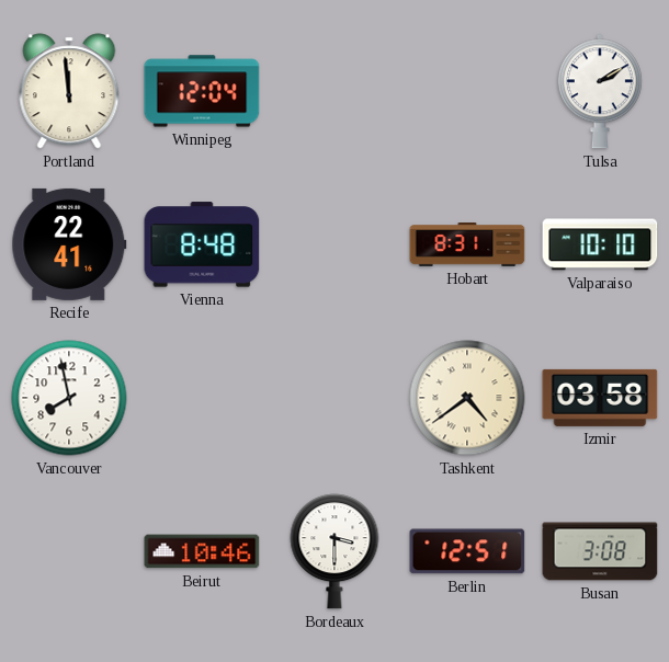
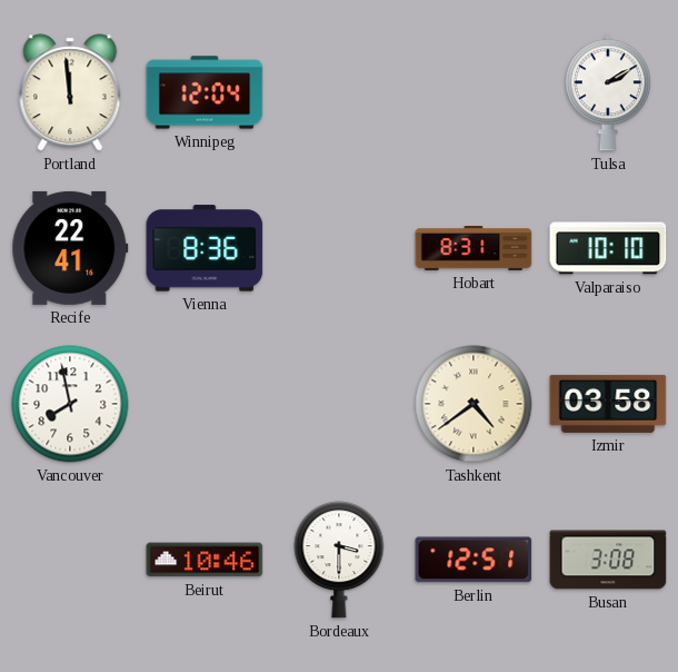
Vienna: 8:48 -> 8:36
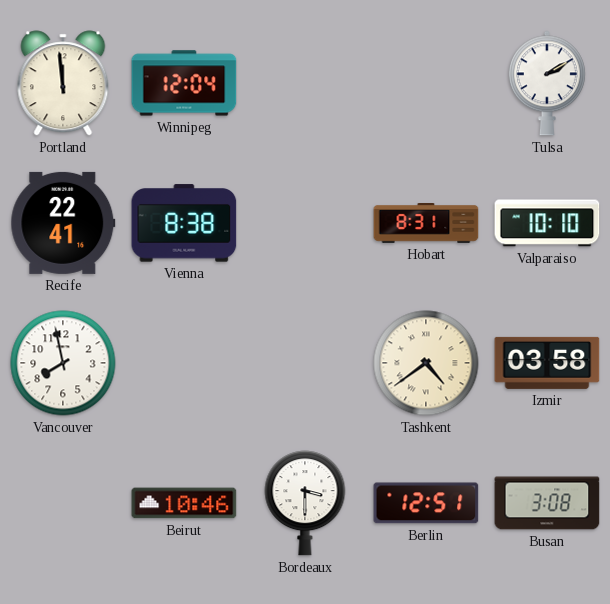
Vienna: 8:36 -> 8:38
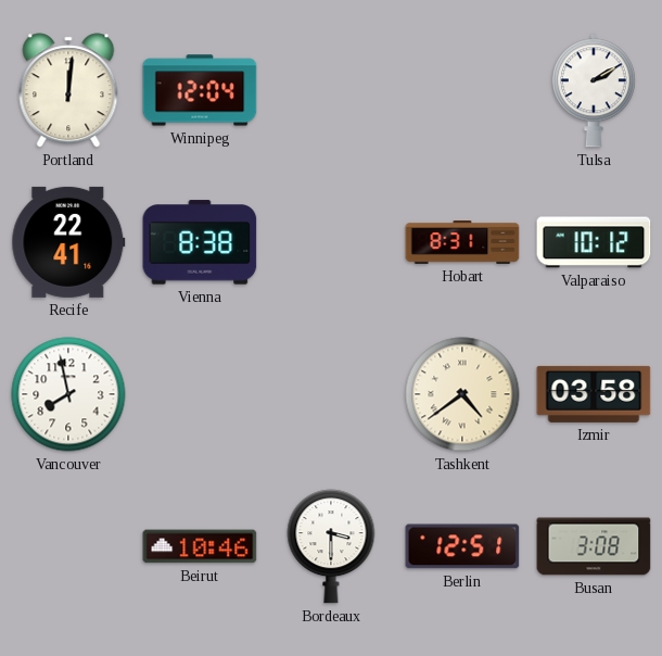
Portland: 11:59 -> 12:01
Valparaiso: 10:10 -> 10:12
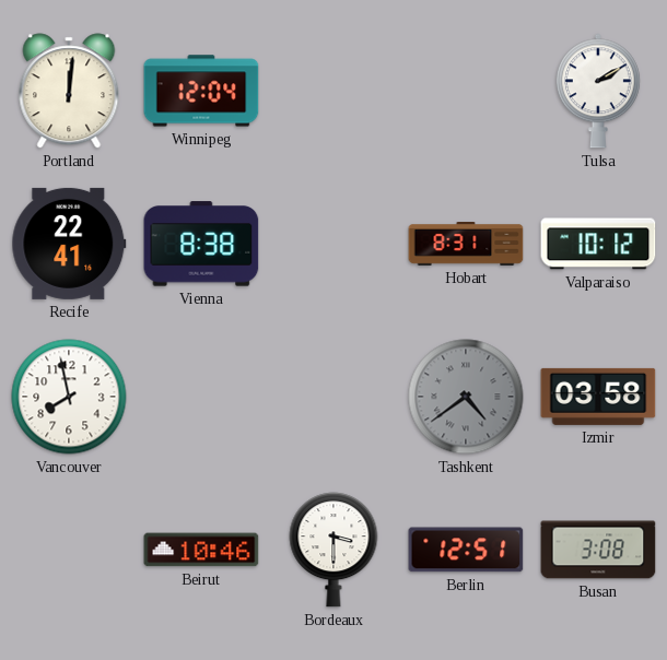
Tashkent dial: cream -> grey
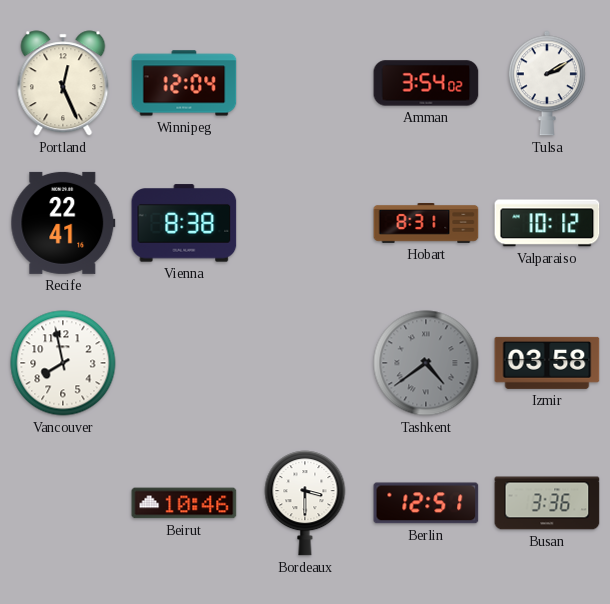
Portland: 12:01 -> 12:26
Amman: none -> 3:54
Busan: 3:08 -> 3:36
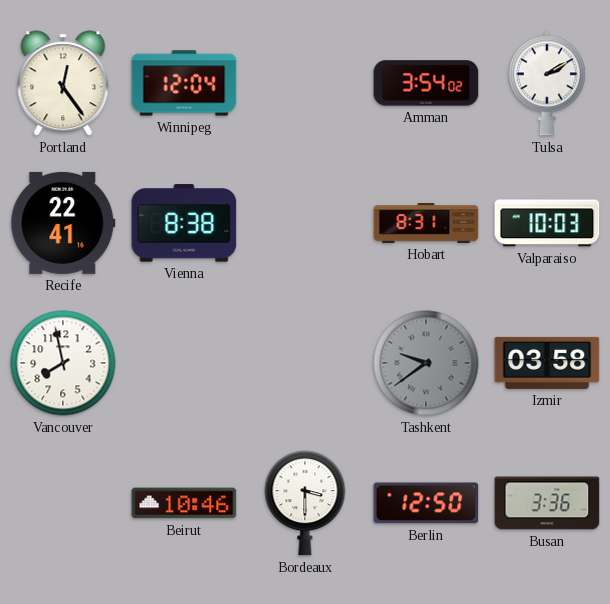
Portland: 12:26 -> 12:24
Valparaiso: 10:12 -> 10:03
Tashkent: 4:39 -> 9:39
Berlin: 12:51 -> 12:50
